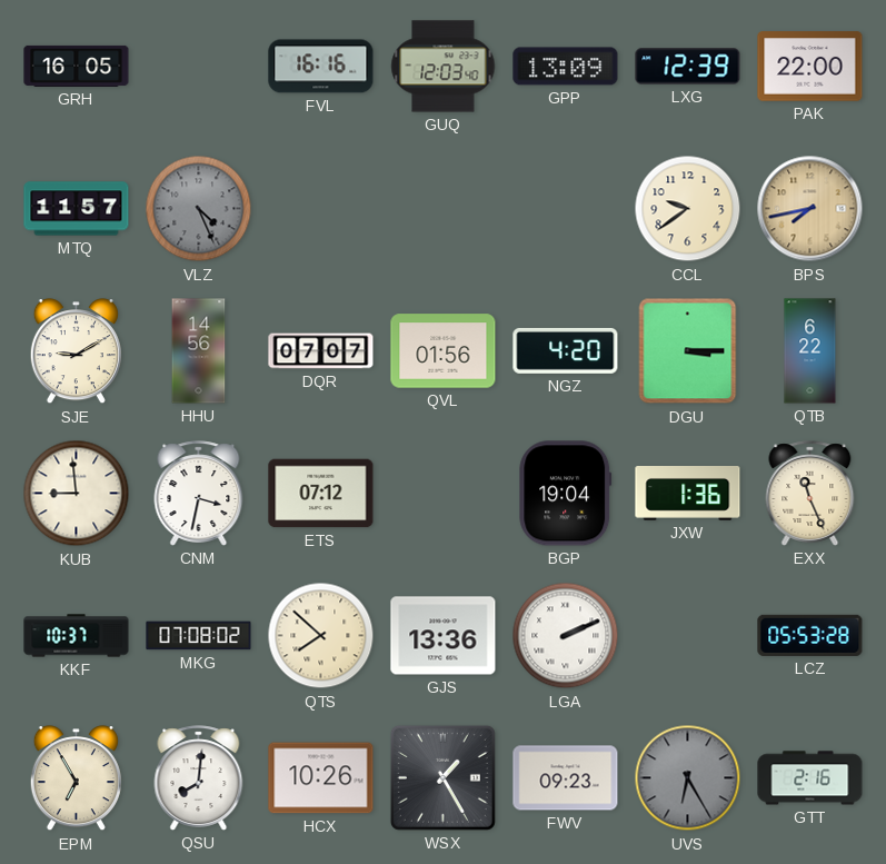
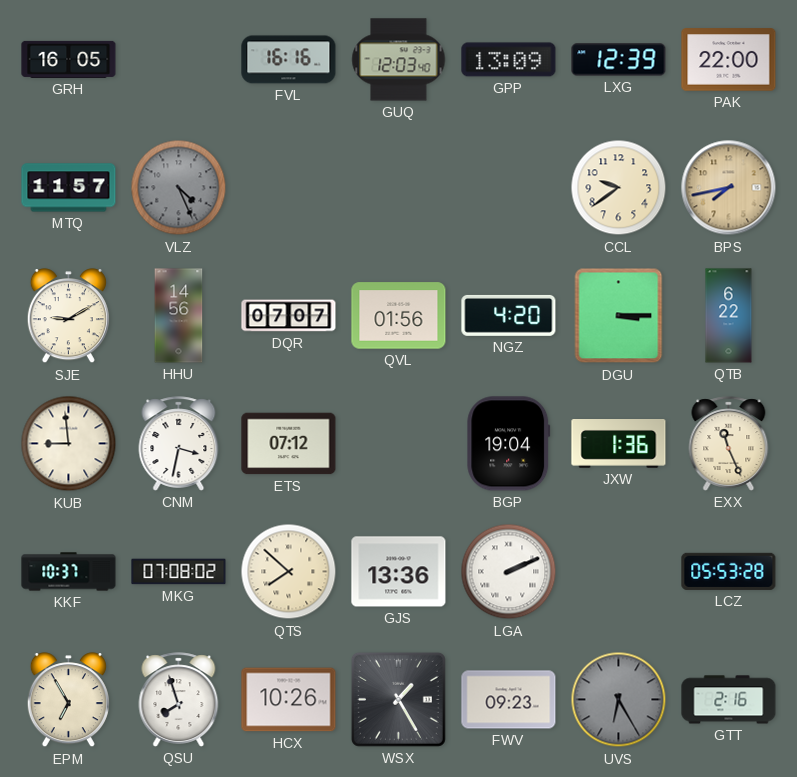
QSU: 8:01 -> 7:57
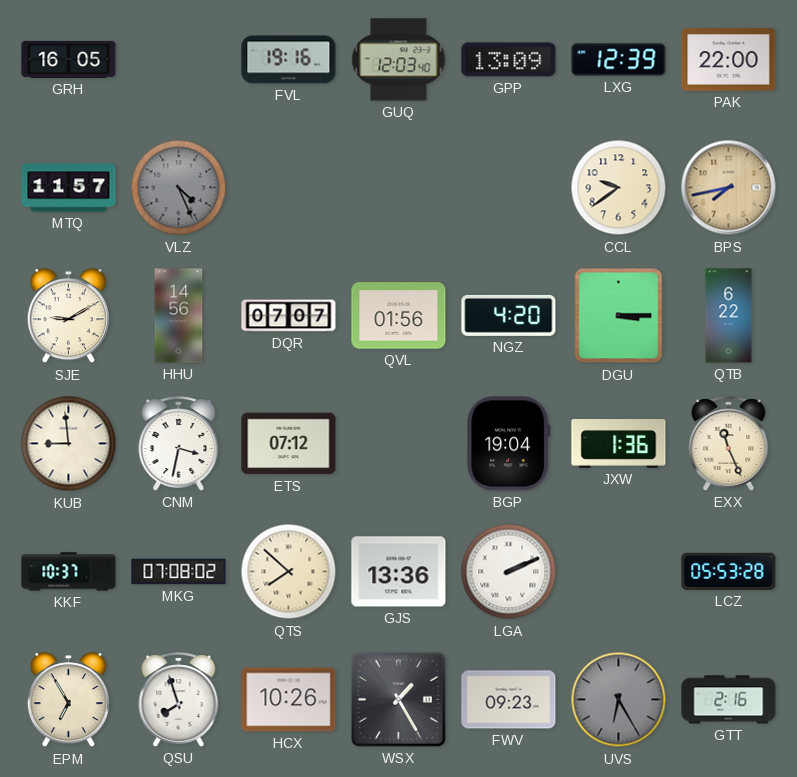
FVL: 16:16 -> 19:16
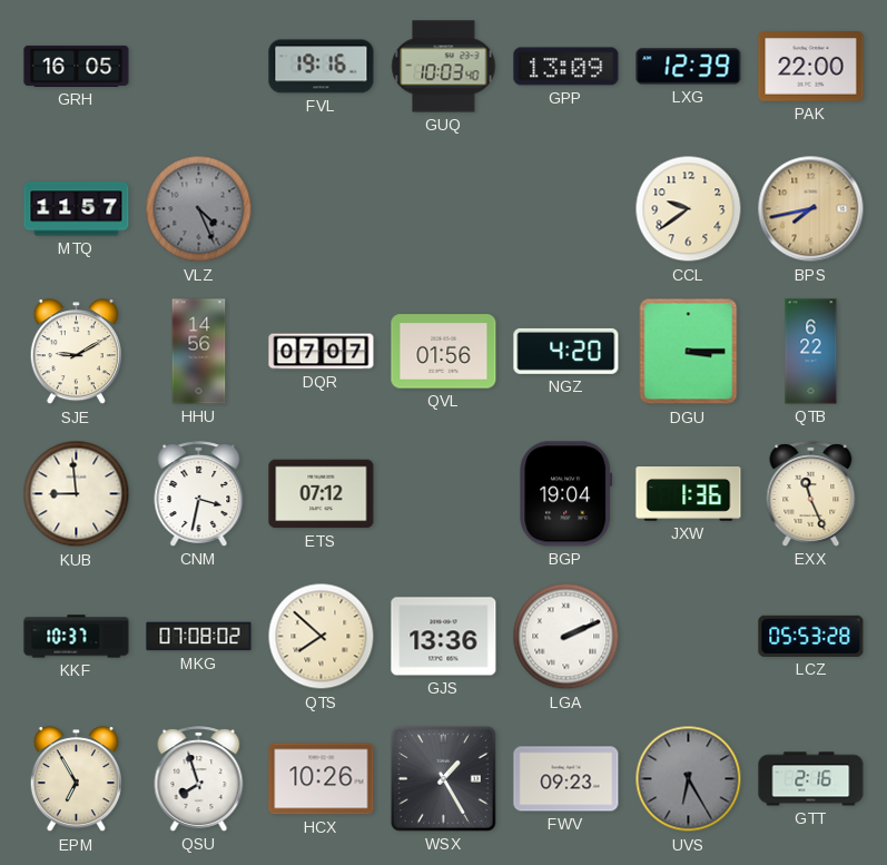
GUQ: 12:03 -> 10:03
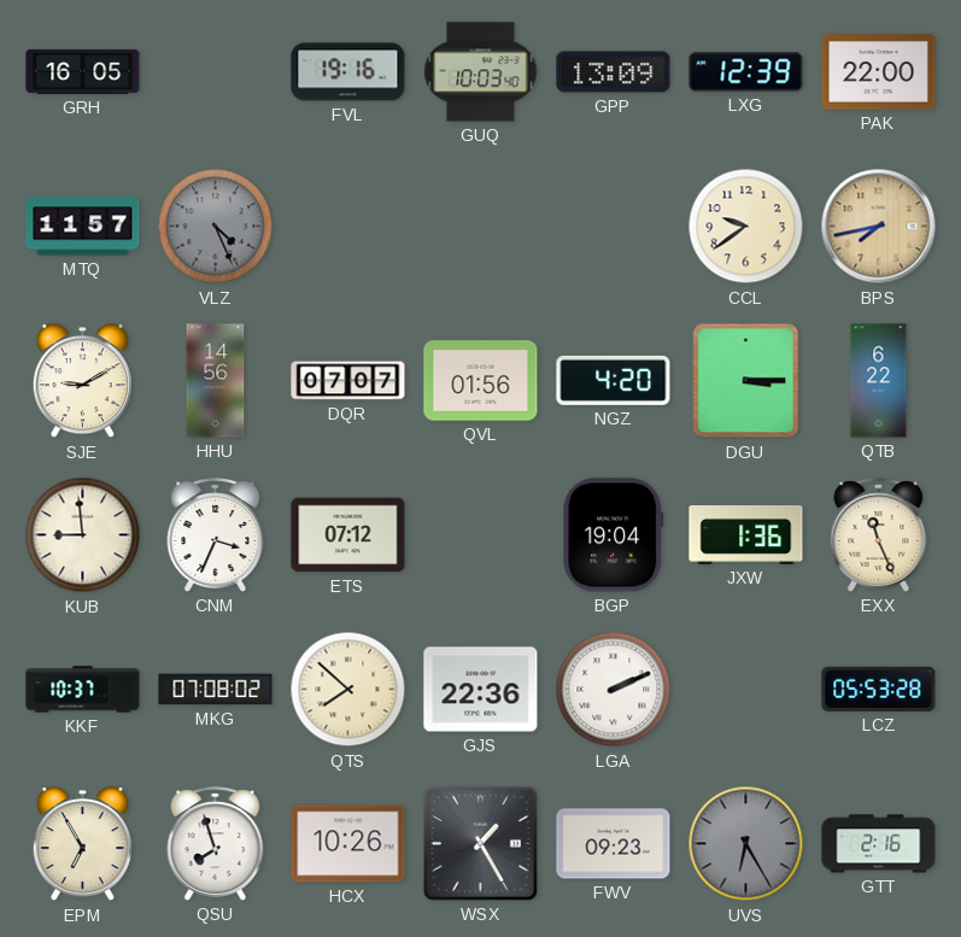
CNM: 3:32 -> 3:34
GJS: 13:36 -> 22:36
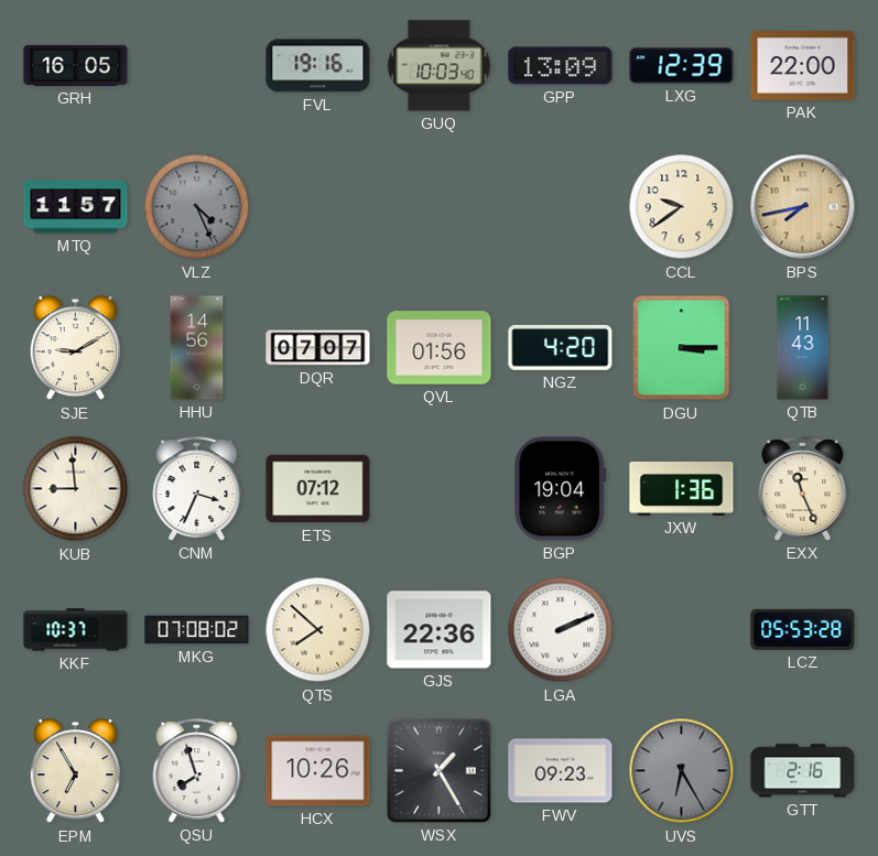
QTB: 6:22 -> 11:43
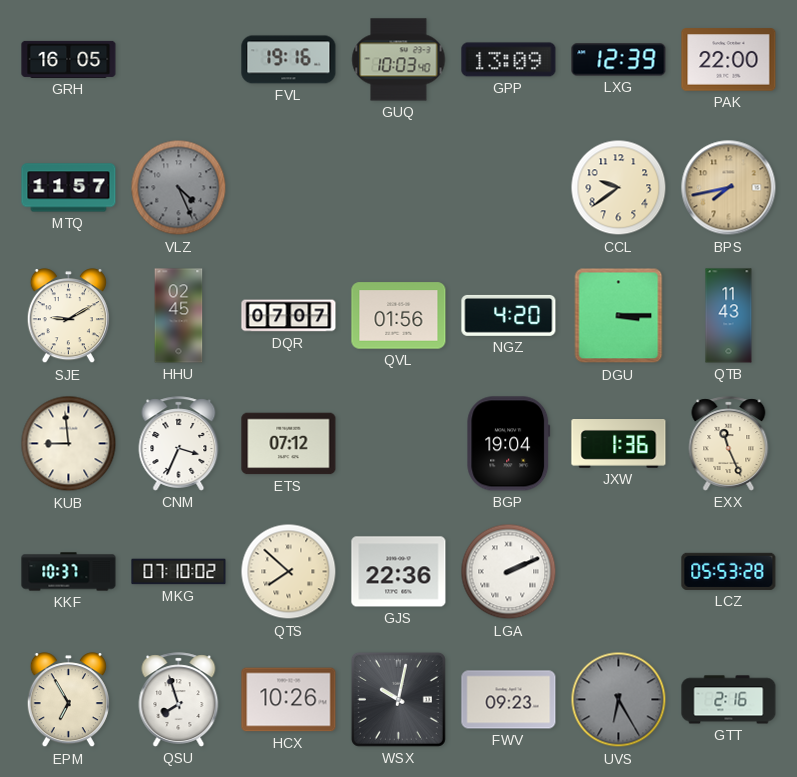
HHU: 14:56 -> 02:45
MKG: 07:08 -> 07:10
WSX: 1:25 -> 10:02
